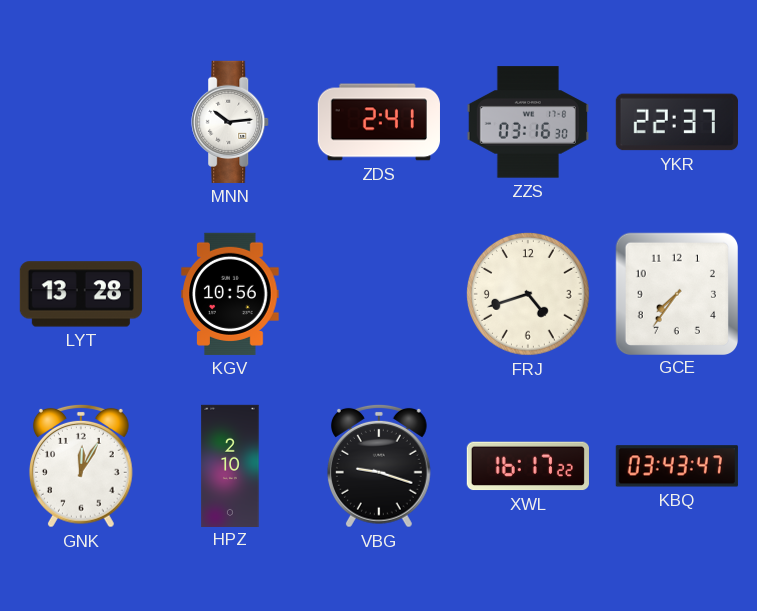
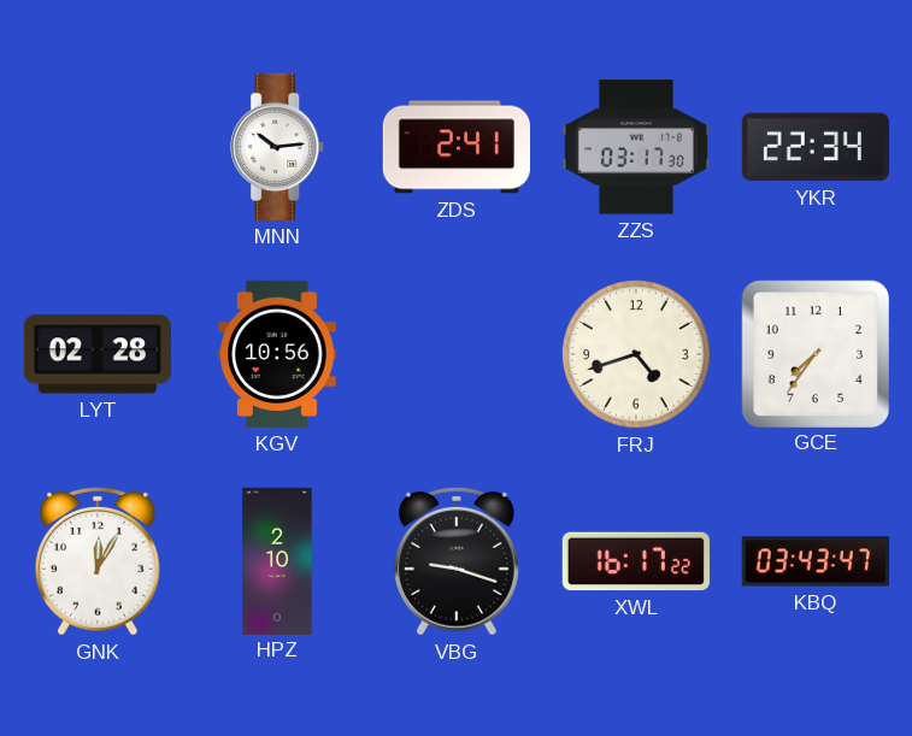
ZZS: 03:16 -> 03:17
YKR: 22:37 -> 22:34
LYT: 13:28 -> 02:28
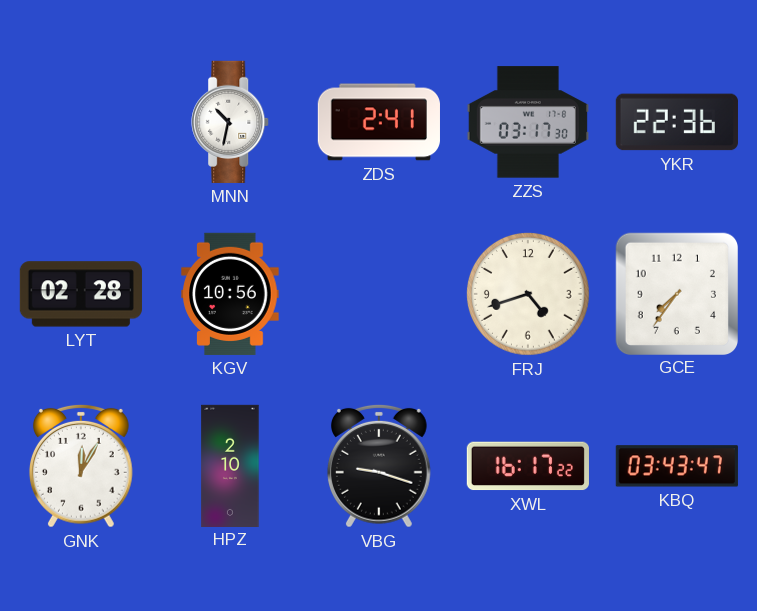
MNN: 10:14 -> 10:32
YKR: 22:34 -> 22:36
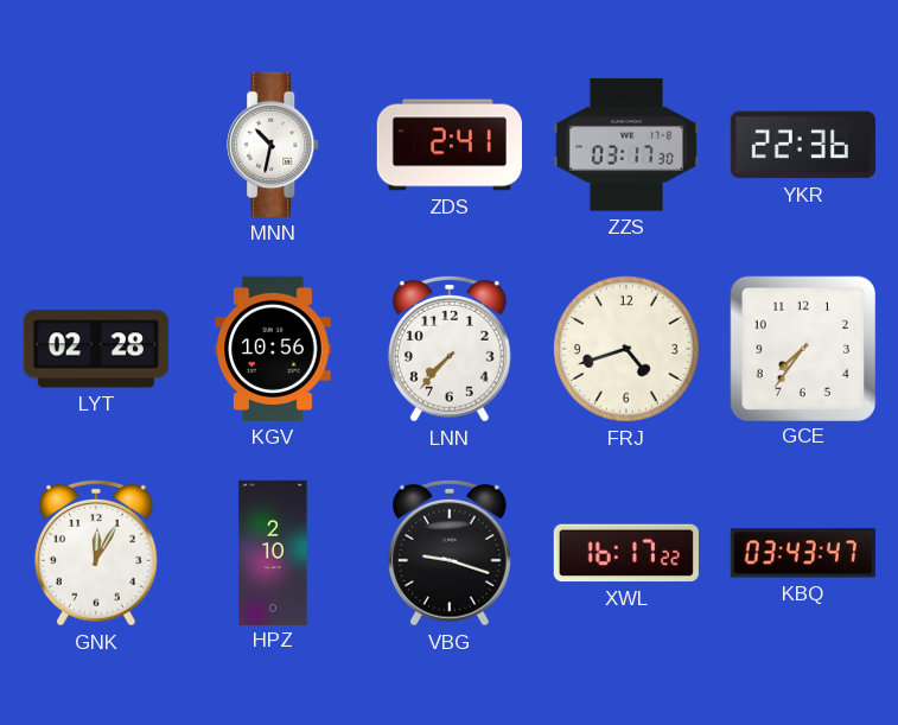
LNN: none -> 7:37
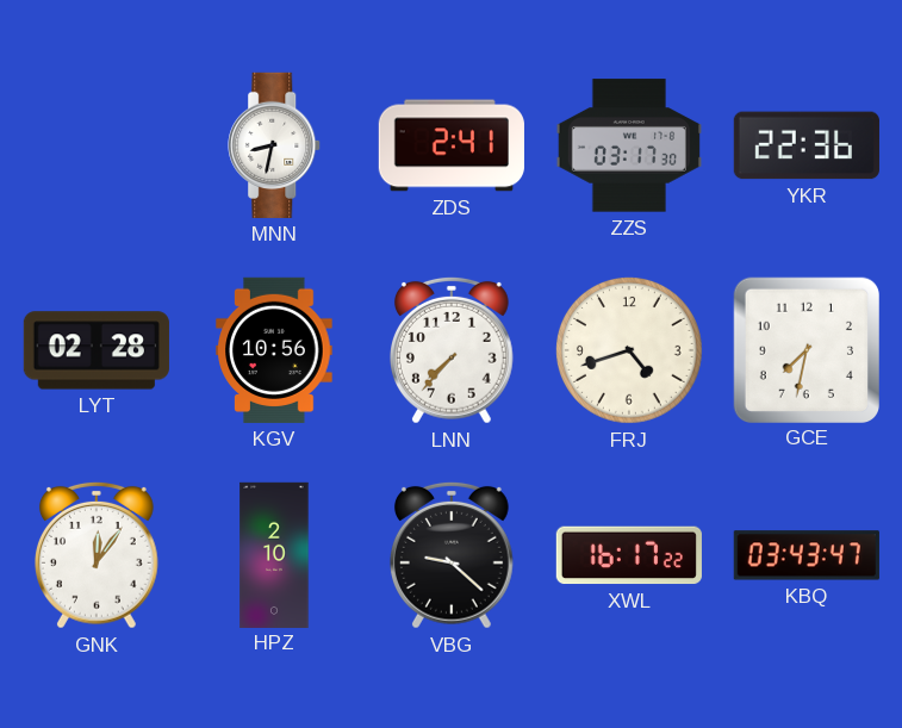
MNN: 10:32 -> 8:32
GCE: 7:36 -> 7:32
GNK: 12:05 -> 12:06
VBG: 9:18 -> 9:22
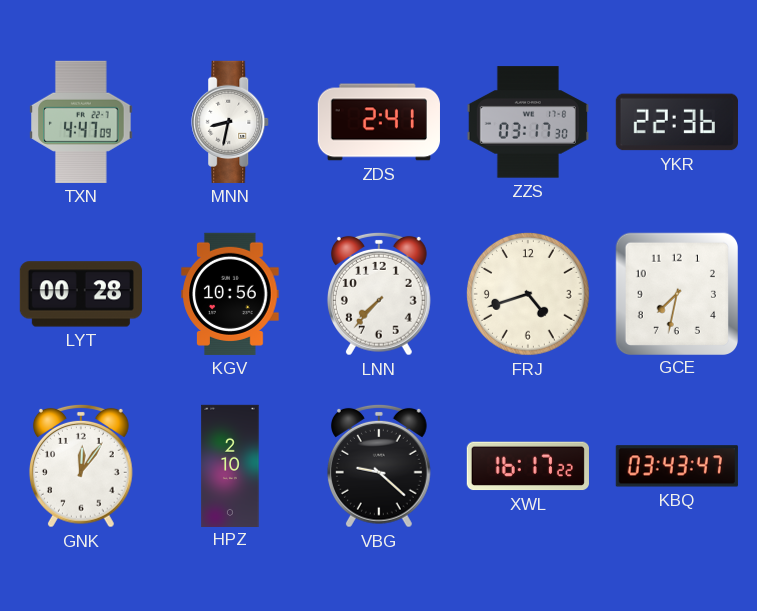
TXN: none -> 4:47
LYT: 02:28 -> 00:28
